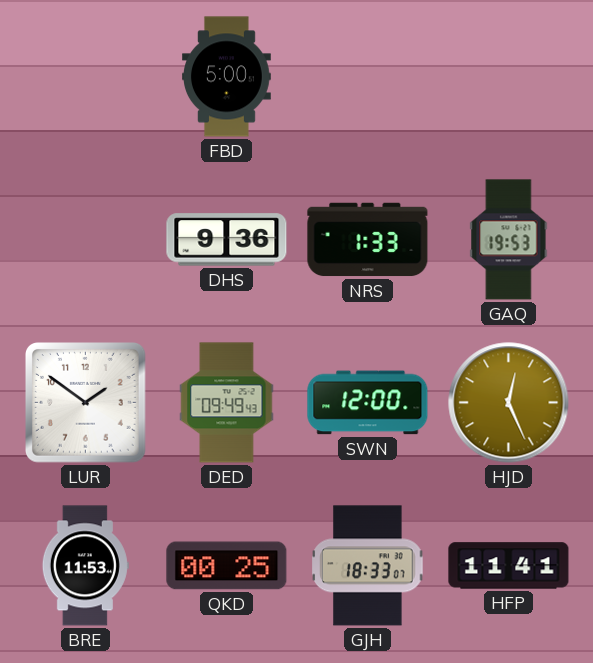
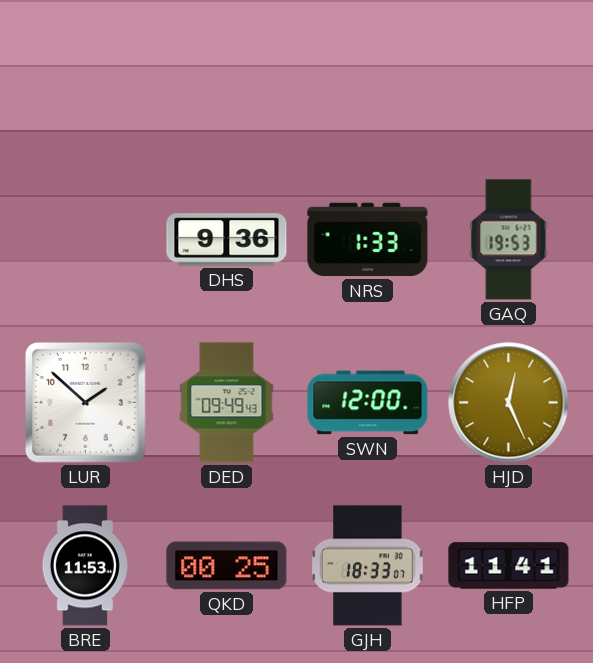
FBD: 5:00 -> none
LUR: 1:51 -> 1:52
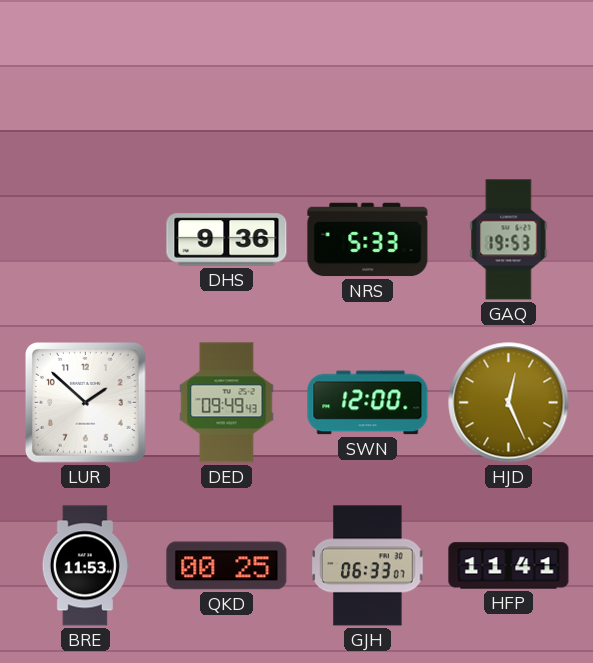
NRS: 1:33 -> 5:33
GJH: 18:33 -> 06:33
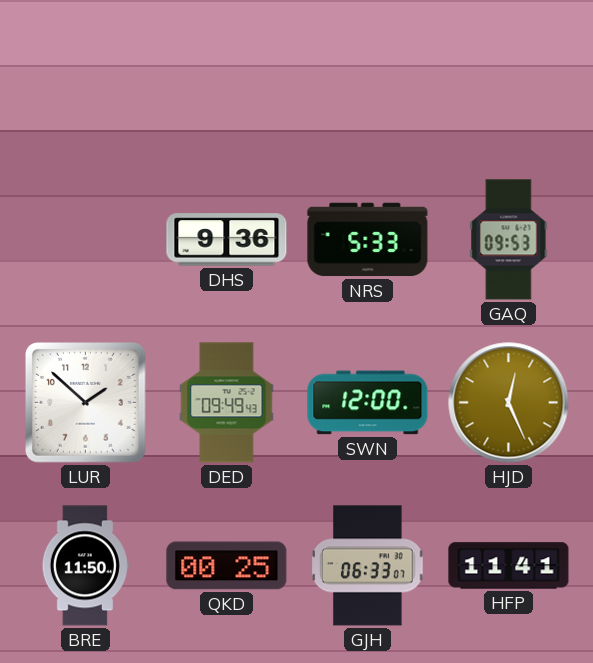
GAQ: 19:53 -> 09:53
BRE: 11:53 -> 11:50
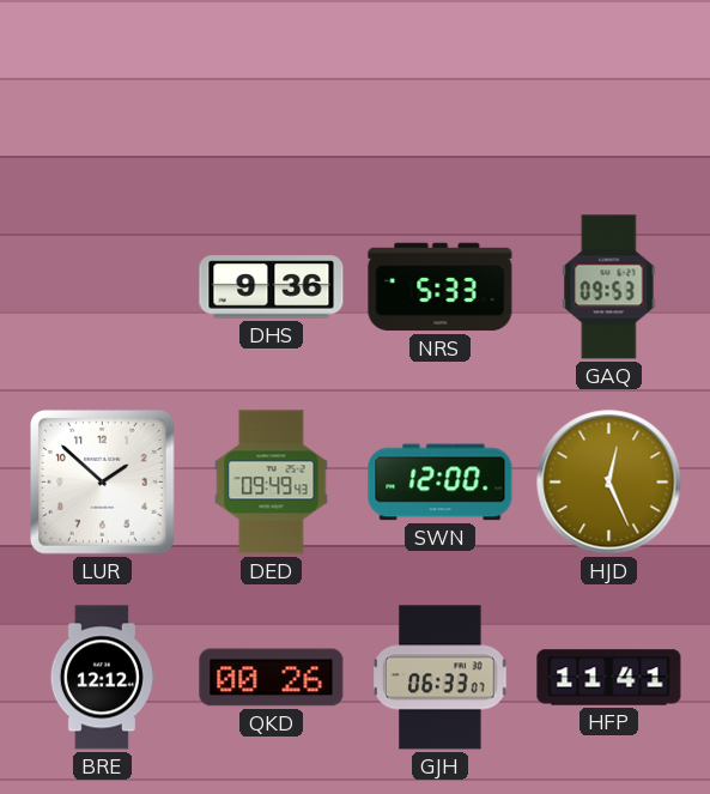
BRE: 11:50 -> 12:12
QKD: 00:25 -> 00:26
